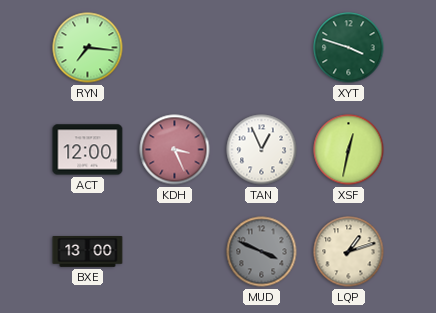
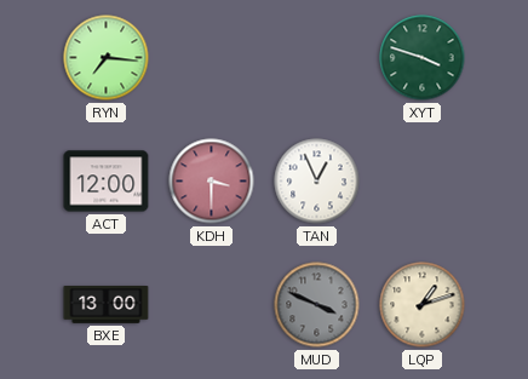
KDH: 3:26 -> 3:30
XSF: 12:32 -> none
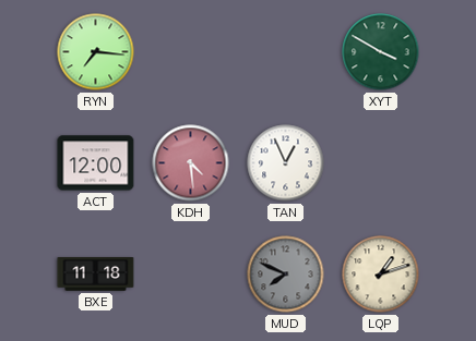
XYT: 3:48 -> 3:50
KDH: 3:30 -> 4:29
BXE: 13:00 -> 11:18
MUD: 3:49 -> 7:49
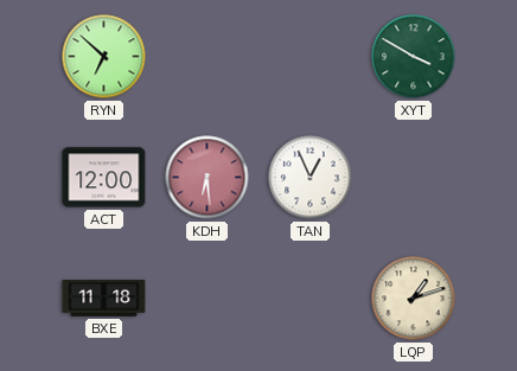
RYN: 7:16 -> 6:52
KDH: 4:29 -> 6:29
MUD: 7:49 -> none
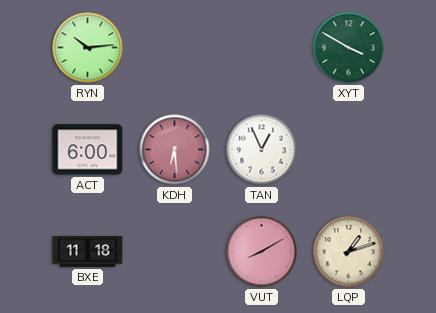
RYN: 6:52 -> 10:14
ACT: 12:00 -> 6:00
VUT: none -> 8:10
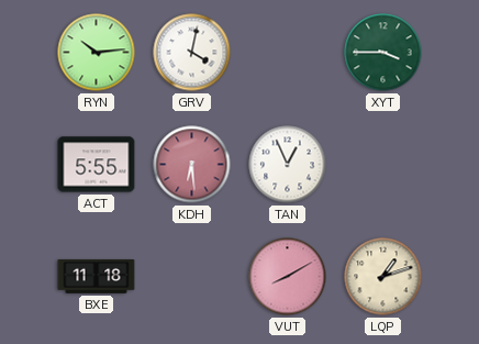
GRV: none -> 4:02
XYT: 3:50 -> 3:45
ACT: 6:00 -> 5:55
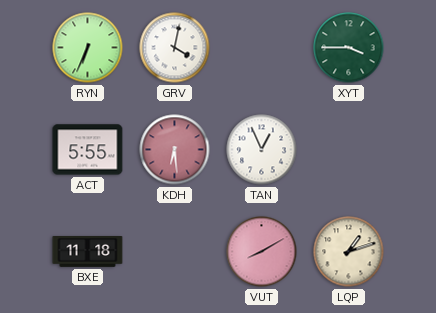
RYN: 10:14 -> 6:34
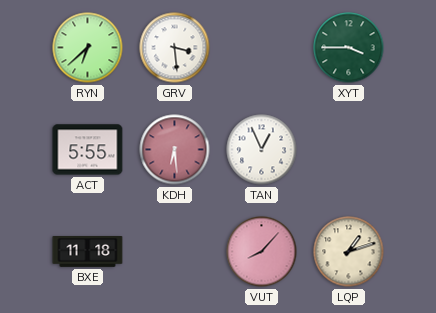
RYN: 6:34 -> 6:38
GRV: 4:02 -> 3:29
VUT: 8:10 -> 8:07
